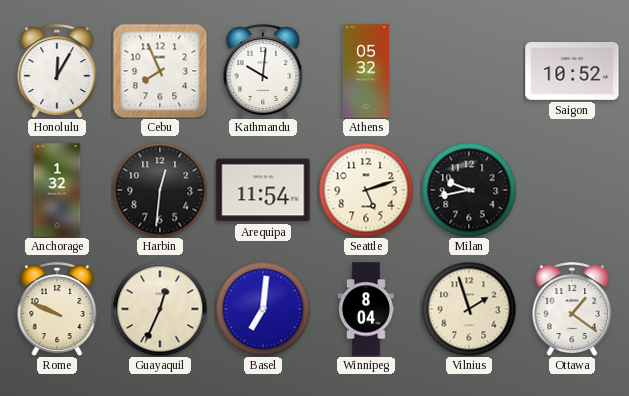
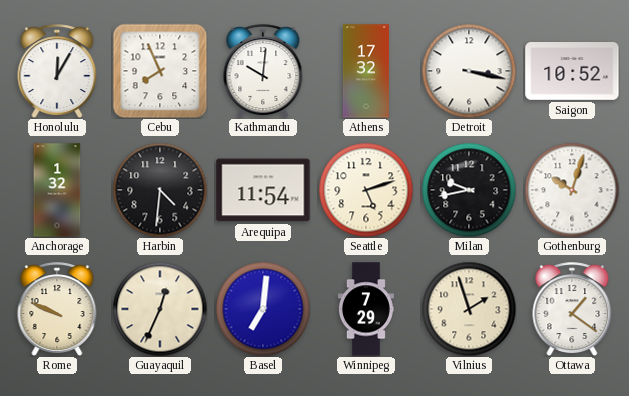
Athens: 05:32 -> 17:32
Detroit: none -> 3:17
Harbin: 12:31 -> 4:31
Gothenburg: none -> 10:03
Winnipeg: 8:04 -> 7:29
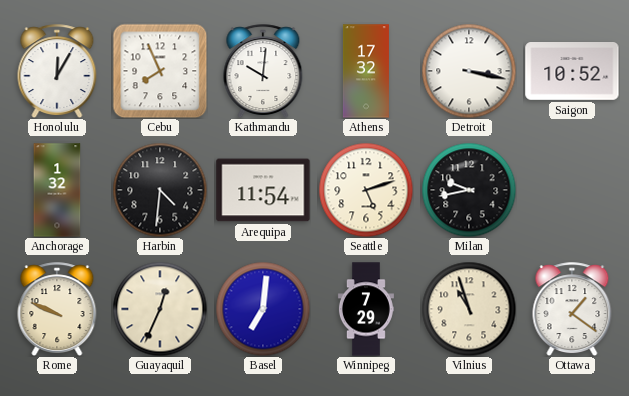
Gothenburg: 10:03 -> none
Vilnius: 1:57 -> 10:57
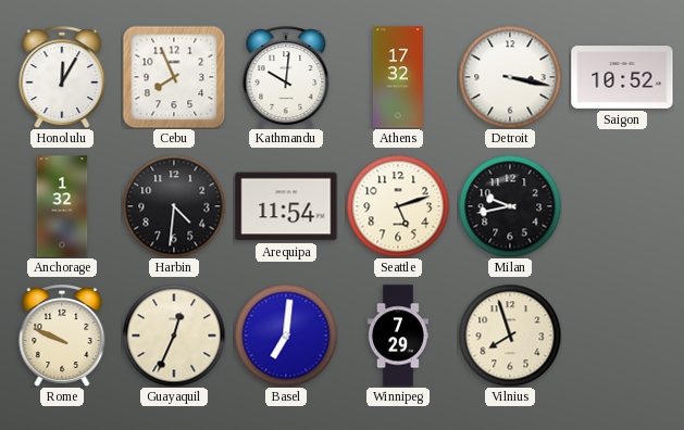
Vilnius: 10:57 -> 7:57
Ottawa: 1:21 -> none
